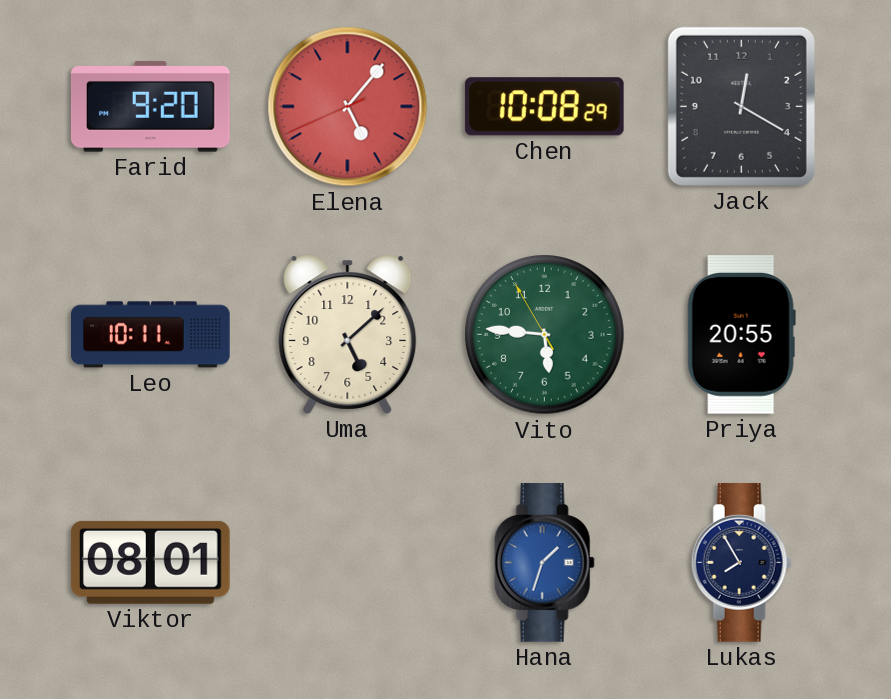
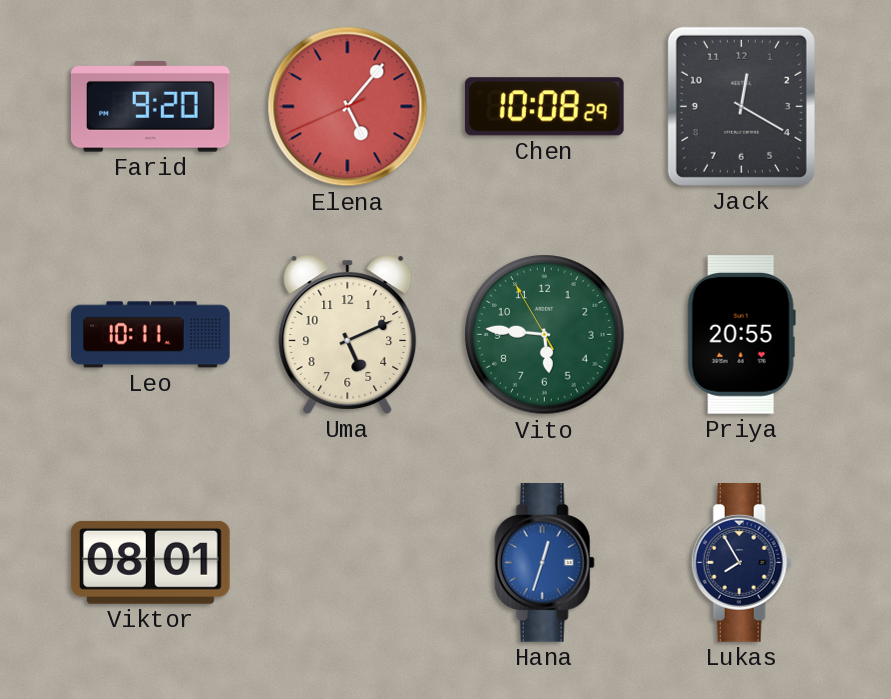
Uma: 5:08 -> 5:11
Hana: 1:33 -> 12:33
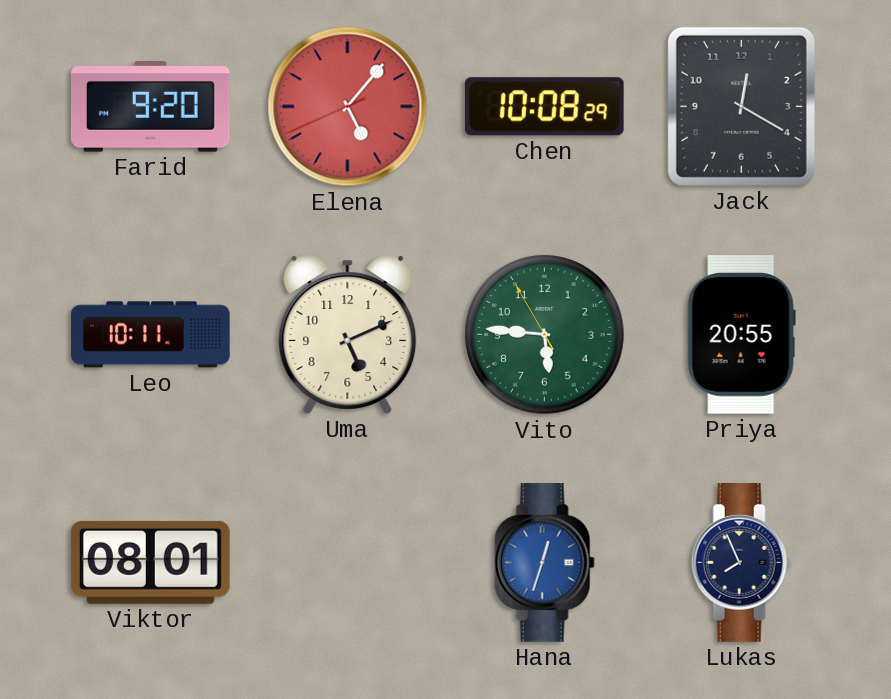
Lukas: 7:55 -> 7:56
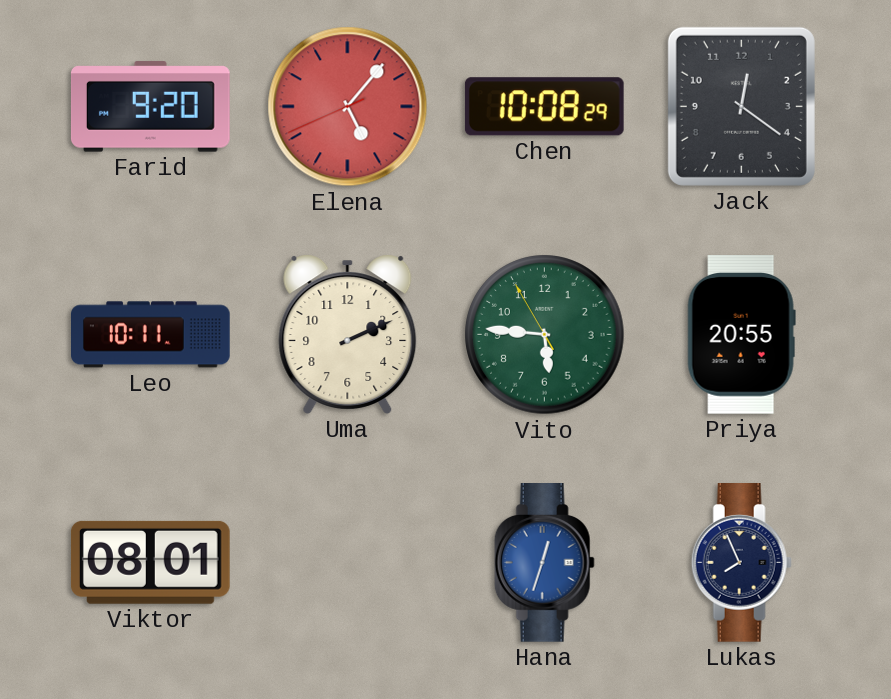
Jack: 12:20 -> 12:21
Uma: 5:11 -> 2:11
